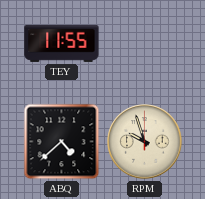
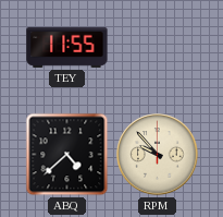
RPM: 9:57 -> 9:53
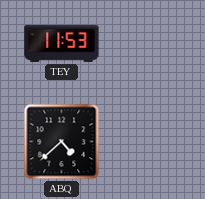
TEY: 11:55 -> 11:53
RPM: 9:53 -> none
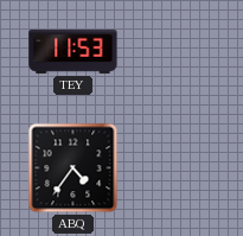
ABQ: 4:38 -> 4:36
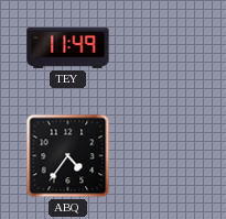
TEY: 11:53 -> 11:49
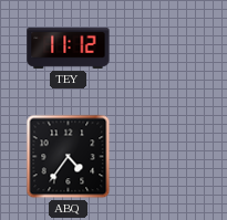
TEY: 11:49 -> 11:12
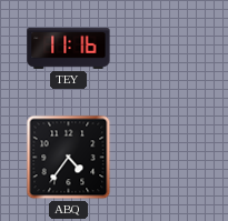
TEY: 11:12 -> 11:16
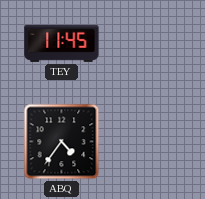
TEY: 11:16 -> 11:45
